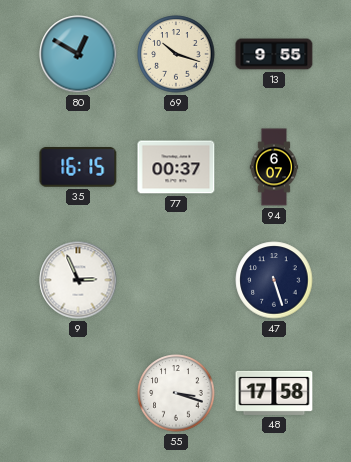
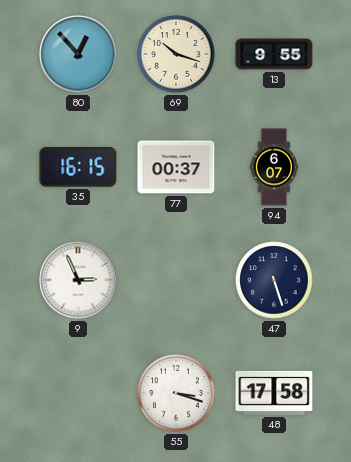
80: 12:50 -> 12:53
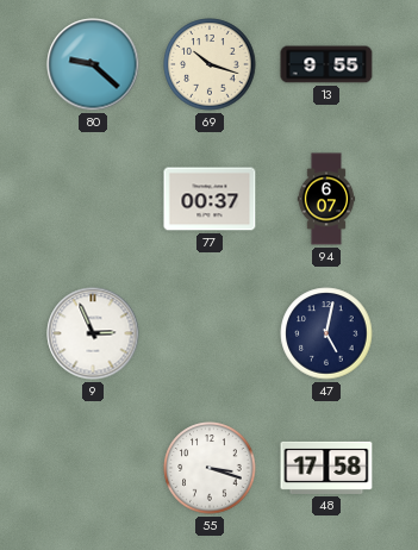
80: 12:53 -> 9:22
35: 16:15 -> none
47: 5:27 -> 5:02
